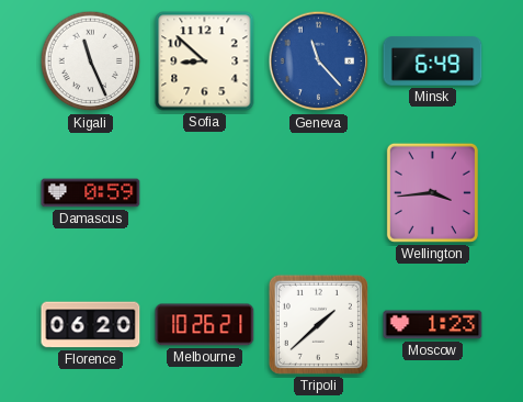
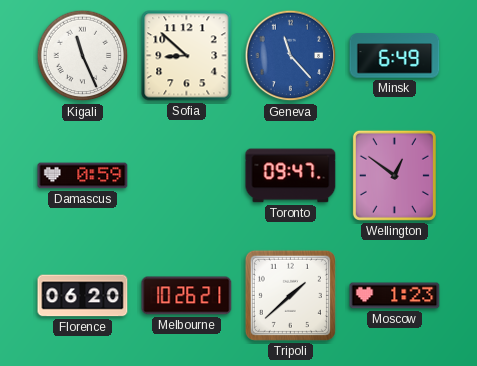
Toronto: none -> 09:47
Wellington: 3:44 -> 12:51
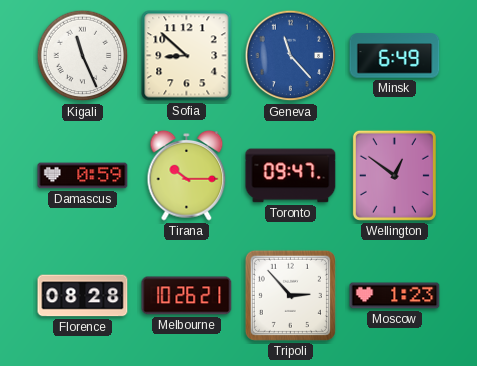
Tirana: none -> 10:15
Florence: 06:20 -> 08:28
Tripoli: 1:38 -> 2:53
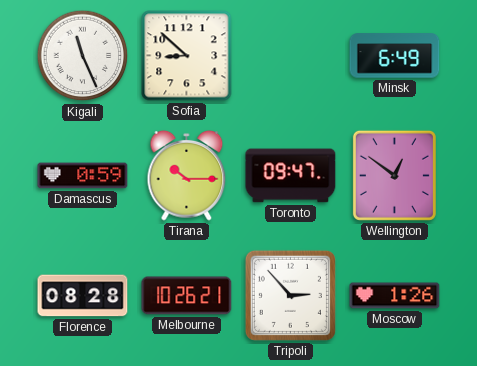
Geneva: 11:23 -> none
Moscow: 1:23 -> 1:26
